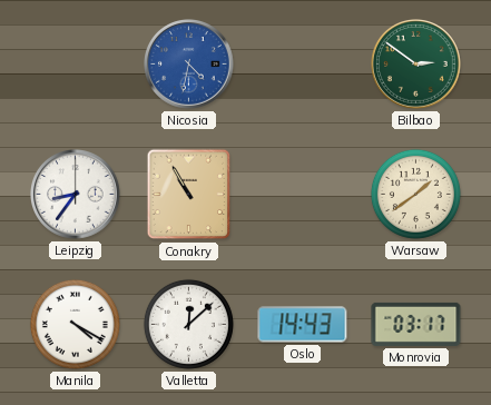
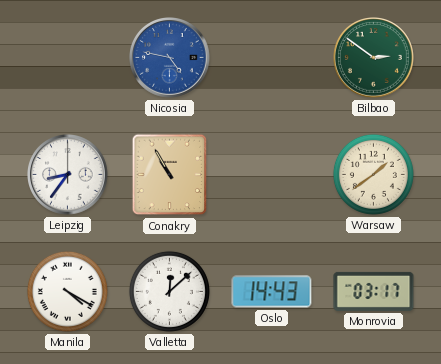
Nicosia: 4:32 -> 4:47
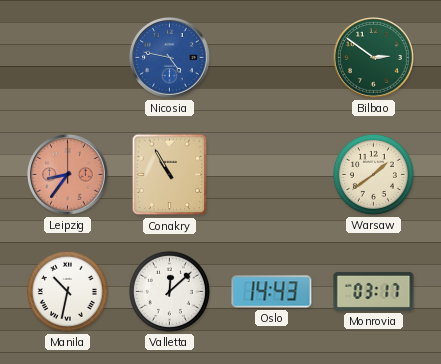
Leipzig dial: white -> salmon
Manila: 4:20 -> 10:32
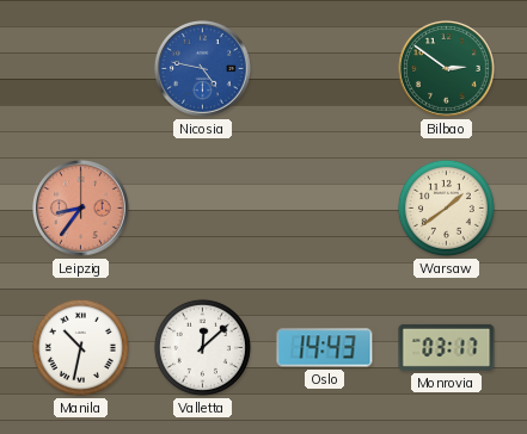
Conakry: 10:55 -> none
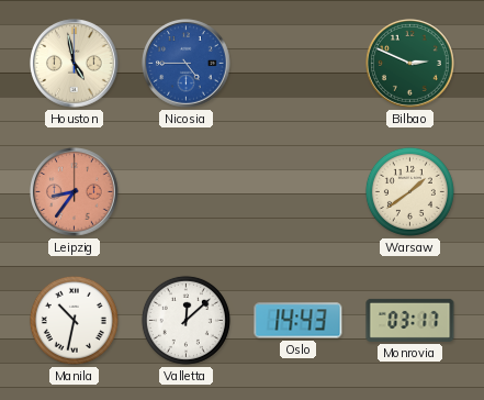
Houston: none -> 4:58
Nicosia: 4:47 -> 4:45
Bilbao: 2:51 -> 2:49
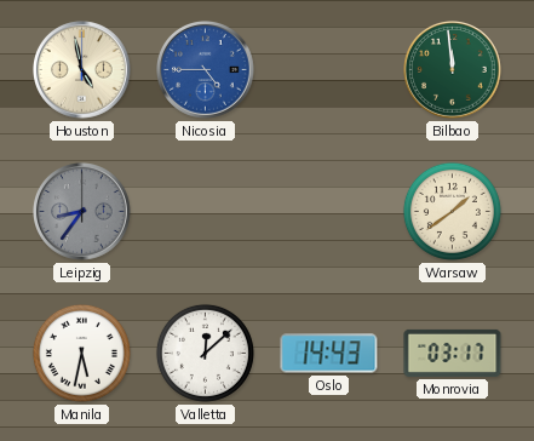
Bilbao: 2:49 -> 11:59
Leipzig dial: salmon -> grey
Manila: 10:32 -> 5:32
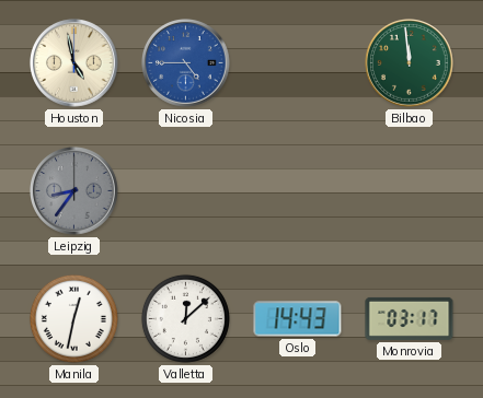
Warsaw: 1:39 -> none
Manila: 5:32 -> 12:32
